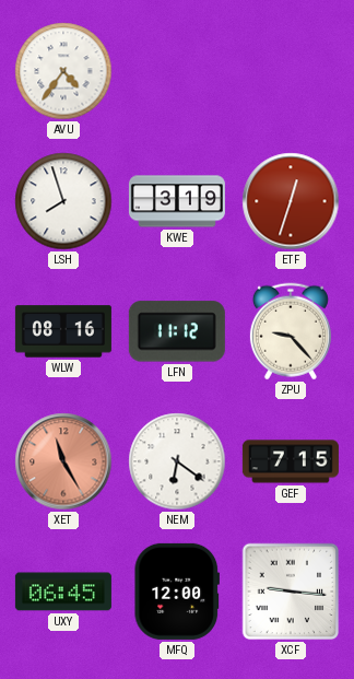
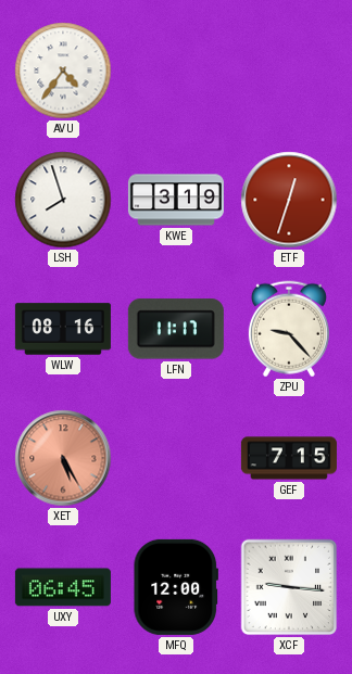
LFN: 11:12 -> 11:17
XET: 11:25 -> 5:25
NEM: 6:21 -> none
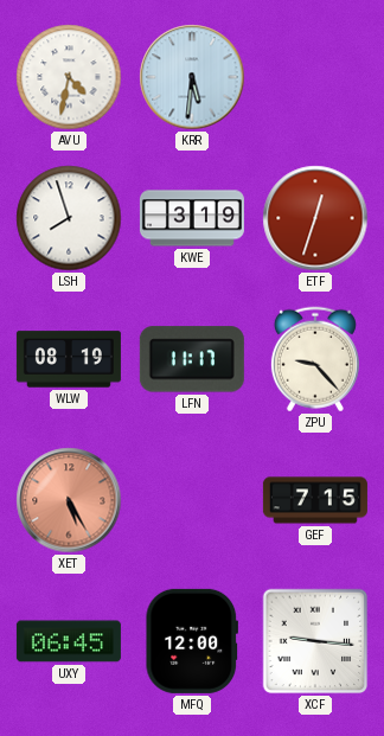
AVU: 4:36 -> 4:32
KRR: none -> 5:31
WLW: 08:16 -> 08:19
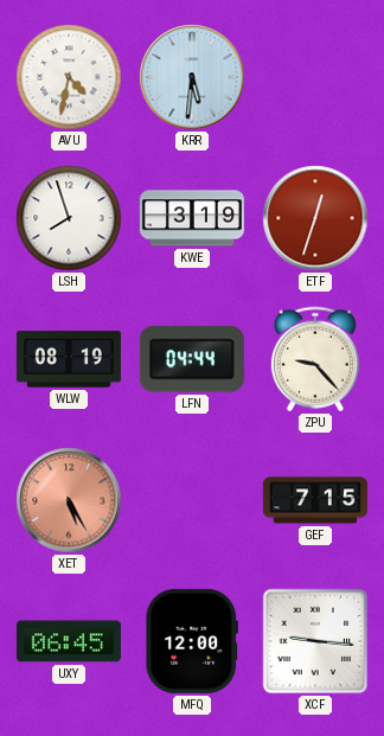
LFN: 11:17 -> 04:44
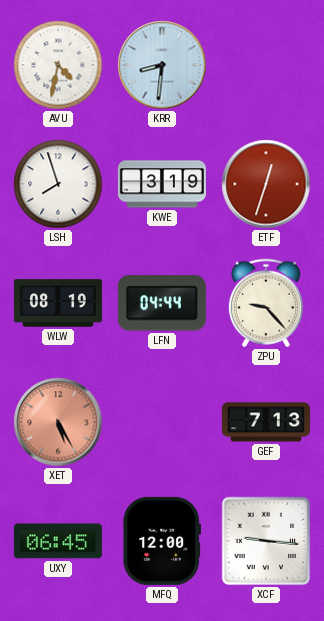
KRR: 5:31 -> 8:31
GEF: 7:15 -> 7:13
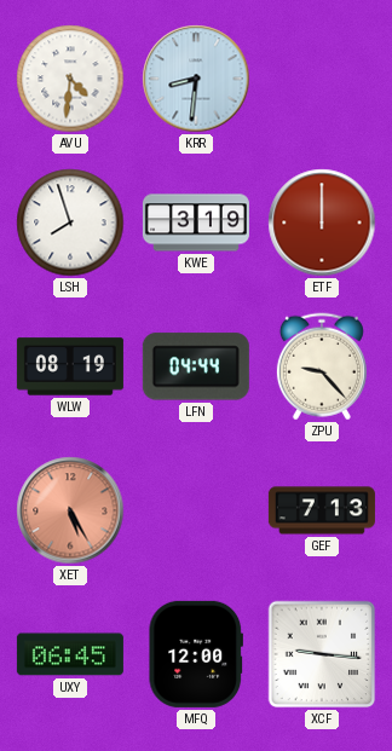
AVU: 4:32 -> 4:31
ETF: 12:33 -> 12:00
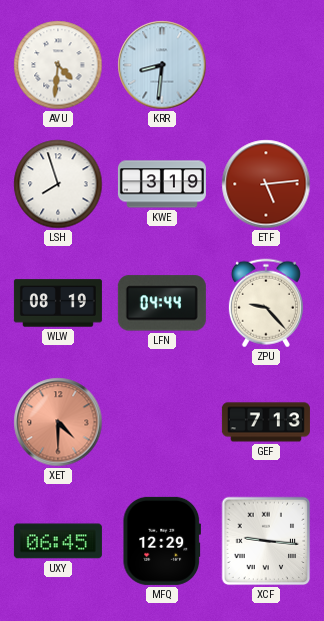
ETF: 12:00 -> 5:14
XET: 5:25 -> 4:30
MFQ: 12:00 -> 12:29
